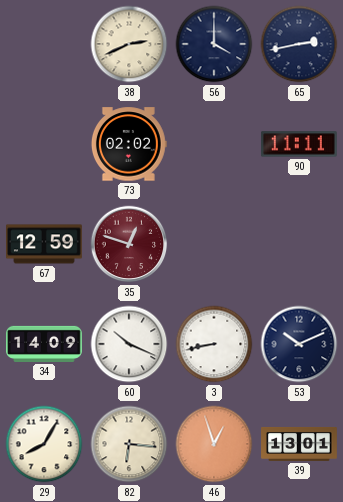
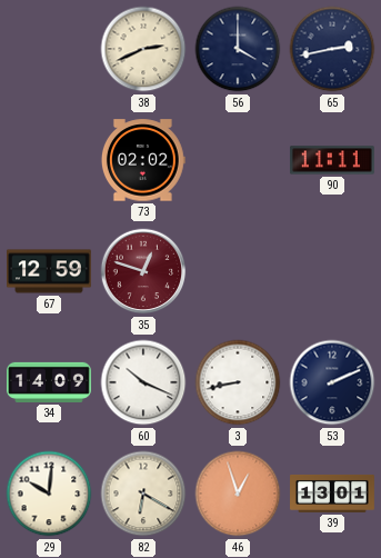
53: 10:11 -> 2:11
29: 8:05 -> 10:01
82: 6:16 -> 6:20
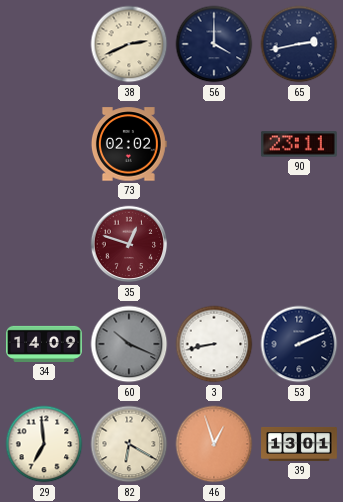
90: 11:11 -> 23:11
67: 12:59 -> none
60 dial: white -> grey
29: 10:01 -> 6:59
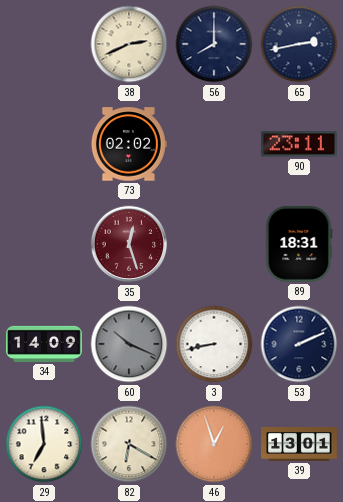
56: 4:00 -> 8:00
35: 12:48 -> 12:27
89: none -> 18:31
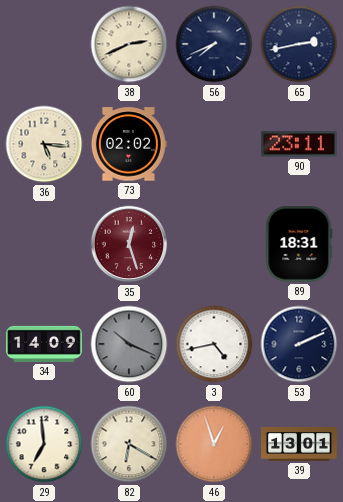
56: 8:00 -> 7:41
36: none -> 5:16
3: 8:43 -> 4:43
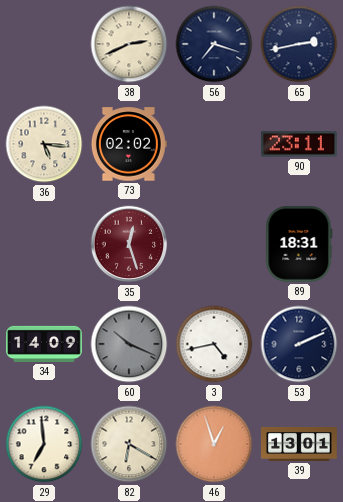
56: 7:41 -> 7:18
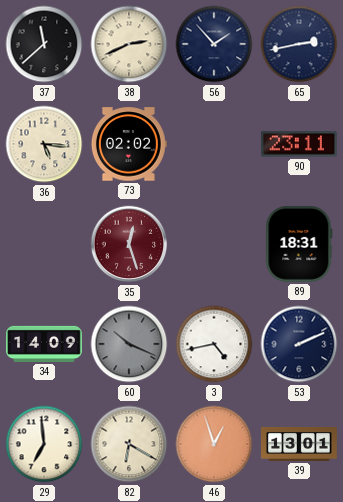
37: none -> 11:38
56: 7:18 -> 1:53
